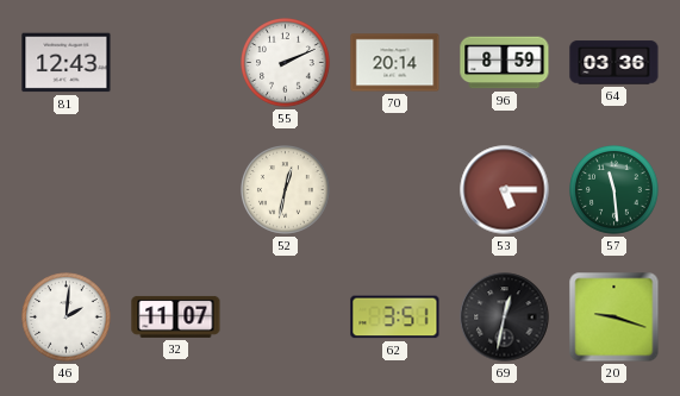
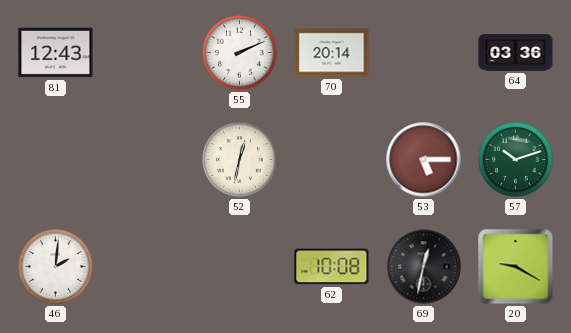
96: 8:59 -> none
57: 11:29 -> 10:12
32: 11:07 -> none
62: 3:51 -> 10:08
20: 9:18 -> 9:20
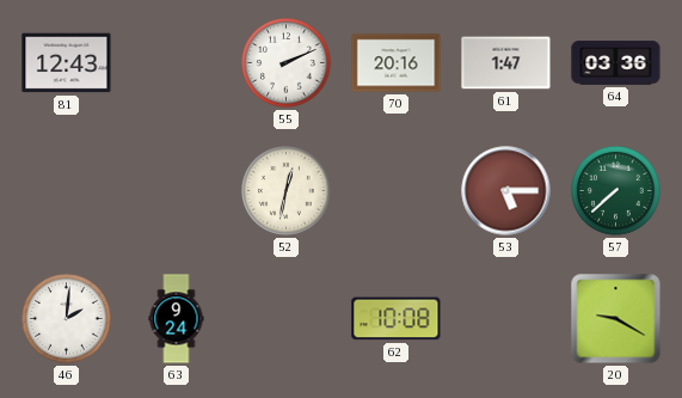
70: 20:14 -> 20:16
61: none -> 1:47
57: 10:12 -> 7:38
63: none -> 9:24
69: 12:32 -> none
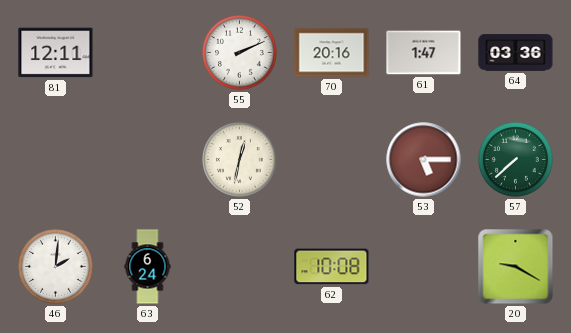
81: 12:43 -> 12:11
63: 9:24 -> 6:24
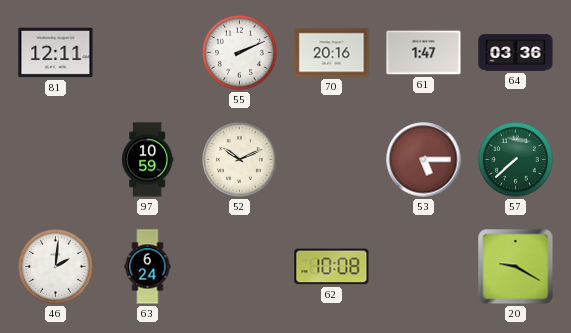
97: none -> 10:59
52: 12:32 -> 10:11
